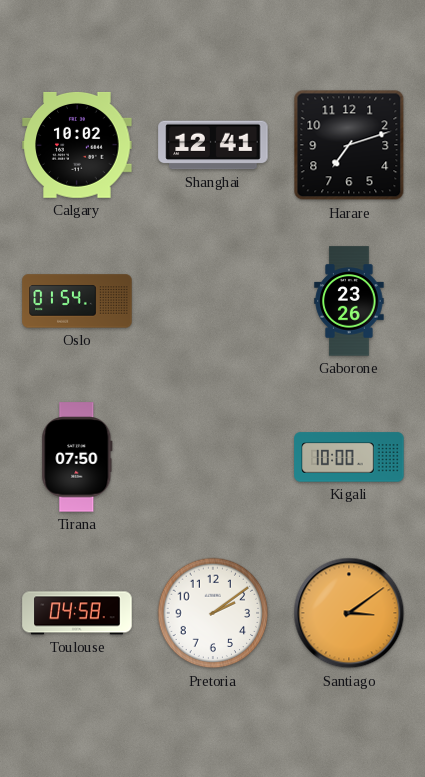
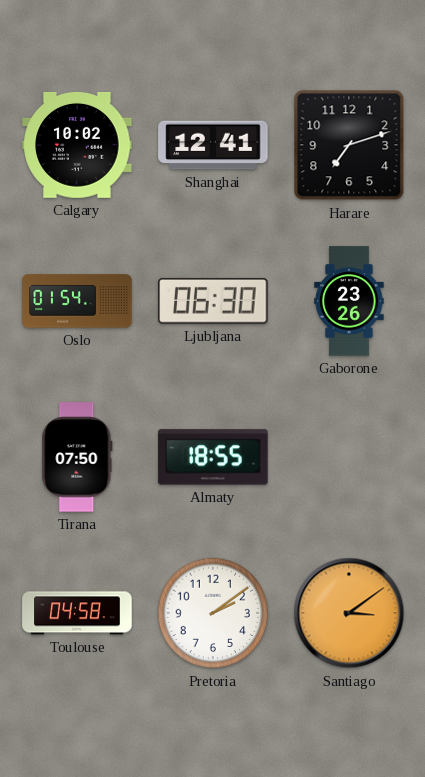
Ljubljana: none -> 06:30
Almaty: none -> 18:55
Kigali: 10:00 -> none
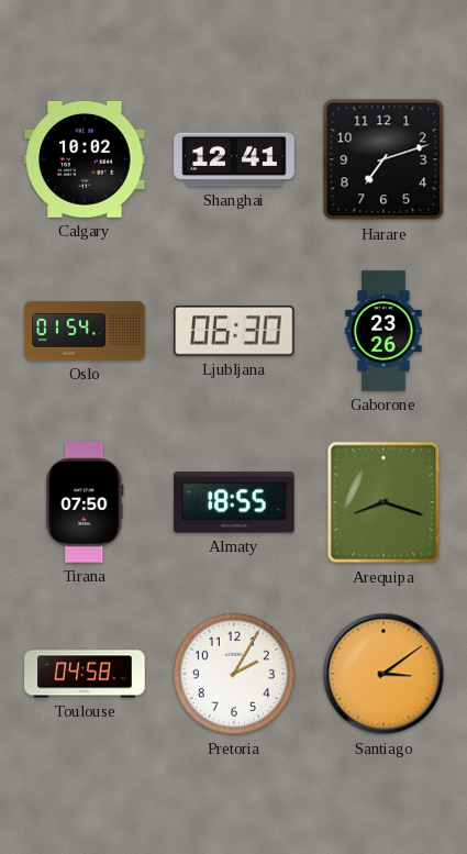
Arequipa: none -> 8:18
Pretoria: 2:09 -> 2:05
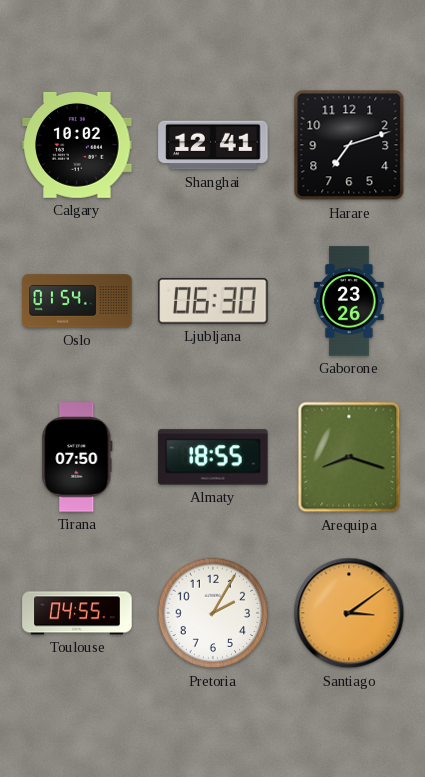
Toulouse: 04:58 -> 04:55
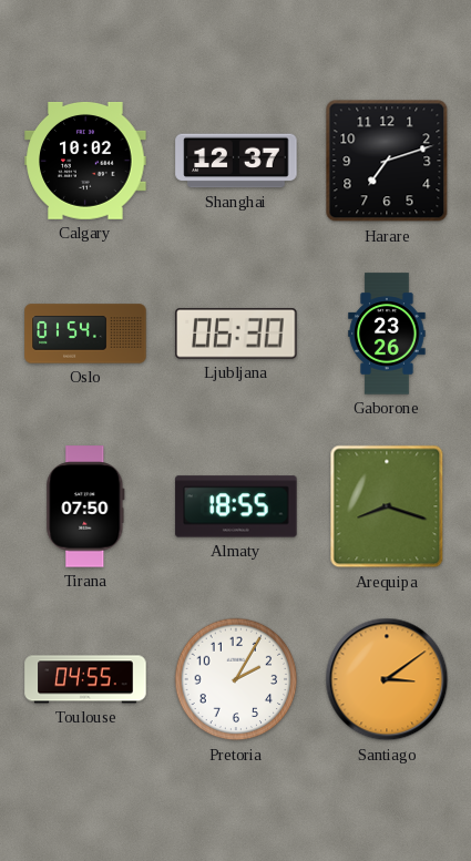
Shanghai: 12:41 -> 12:37
